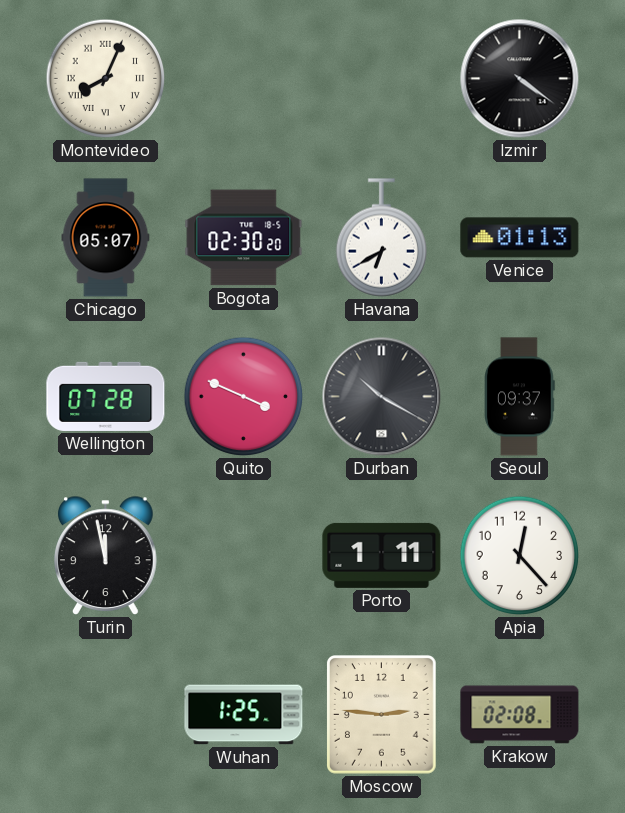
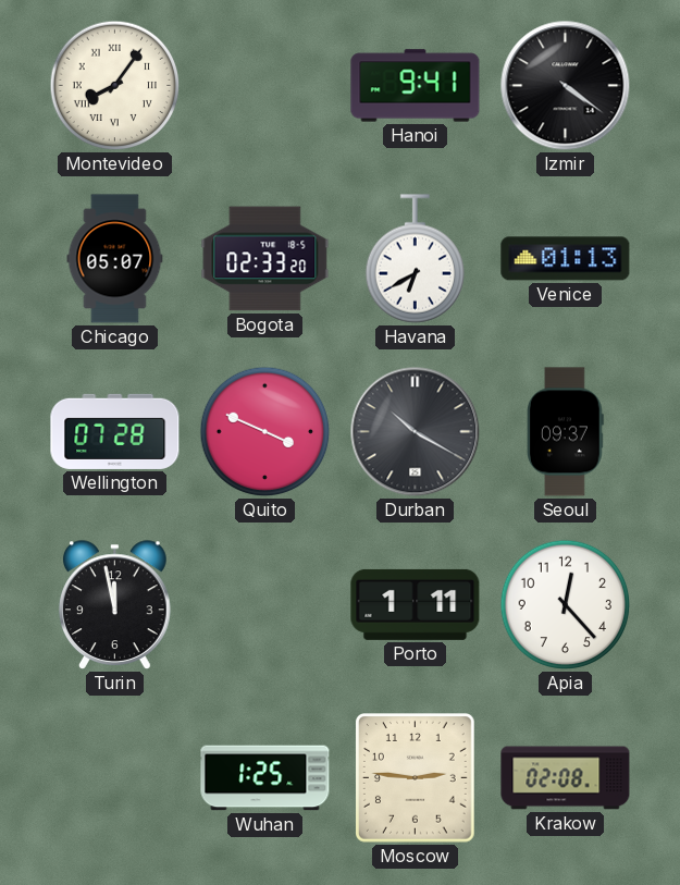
Montevideo: 8:04 -> 8:06
Hanoi: none -> 9:41
Bogota: 02:30 -> 02:33
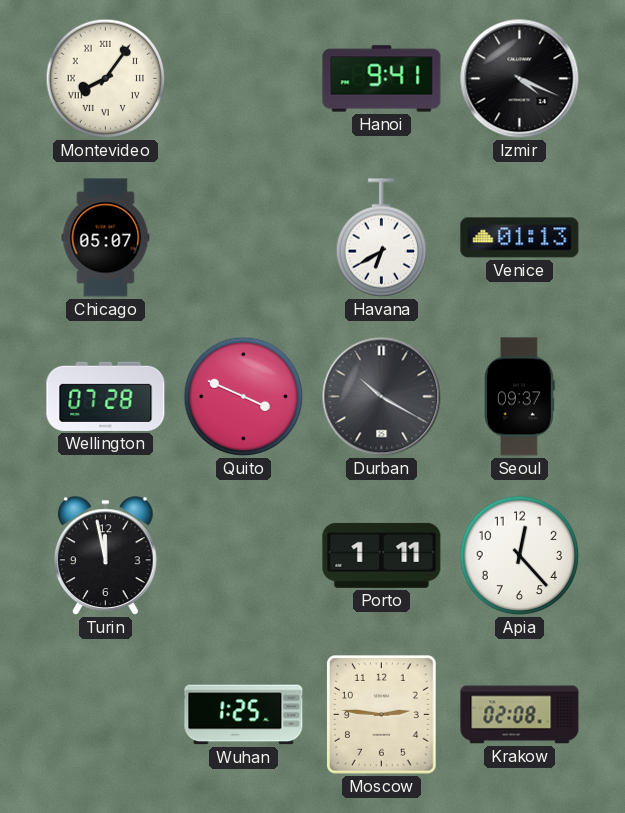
Izmir: 4:21 -> 4:19
Bogota: 02:33 -> none
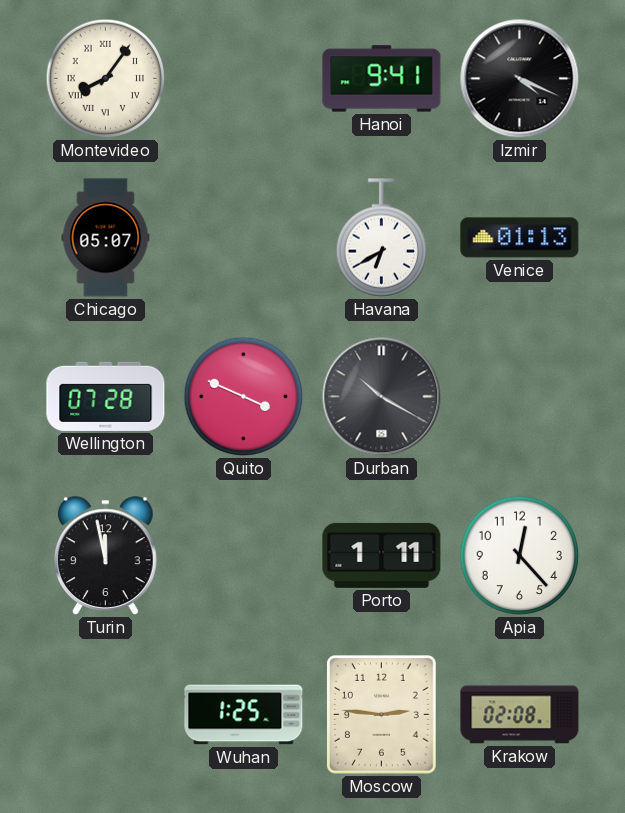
Seoul: 09:37 -> none
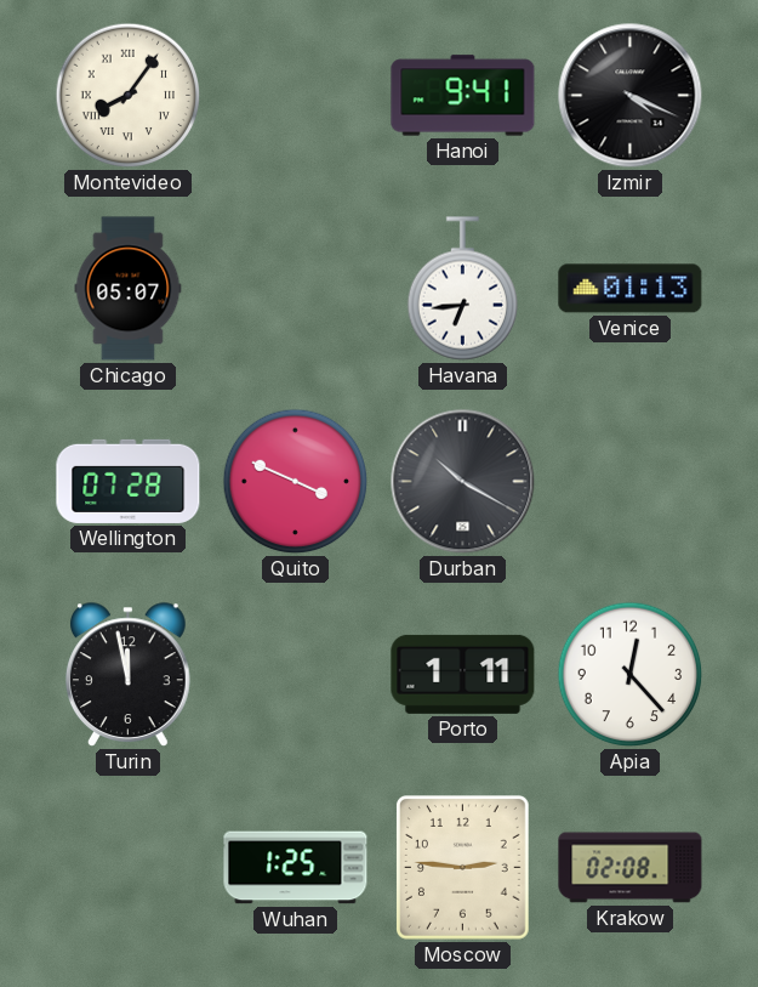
Havana: 6:40 -> 6:44
